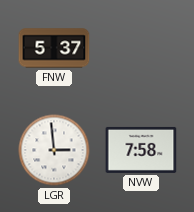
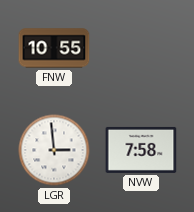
FNW: 5:37 -> 10:55
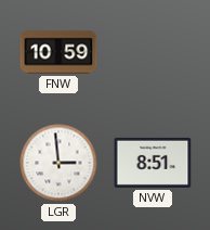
FNW: 10:55 -> 10:59
NVW: 7:58 -> 8:51
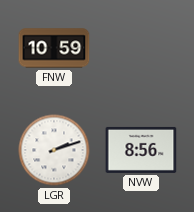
LGR: 2:59 -> 2:12
NVW: 8:51 -> 8:56
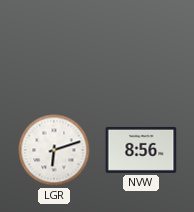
FNW: 10:59 -> none
LGR: 2:12 -> 6:12
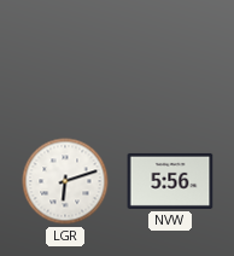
NVW: 8:56 -> 5:56
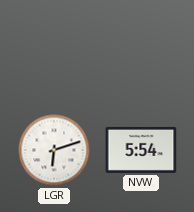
NVW: 5:56 -> 5:54
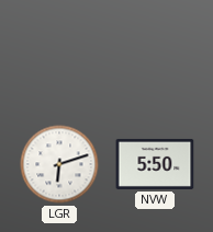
NVW: 5:54 -> 5:50
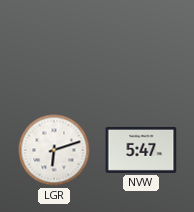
NVW: 5:50 -> 5:47
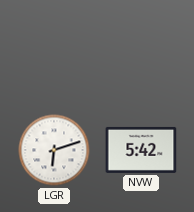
NVW: 5:47 -> 5:42
